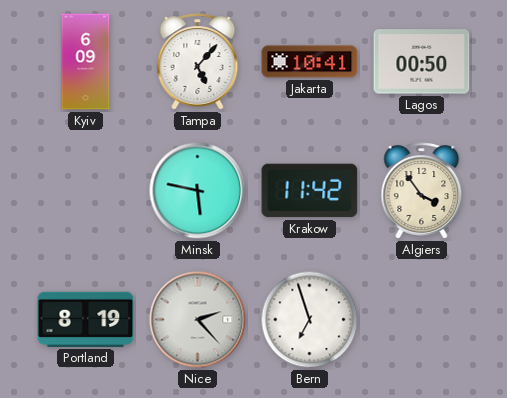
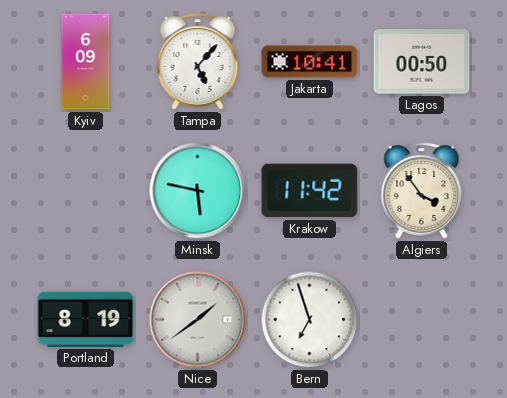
Nice: 2:23 -> 1:39
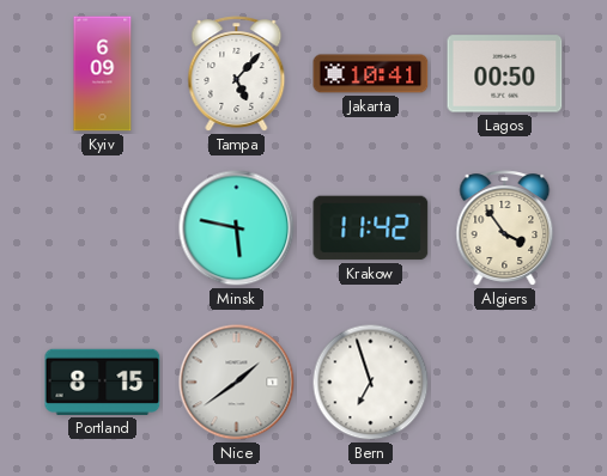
Portland: 8:19 -> 8:15
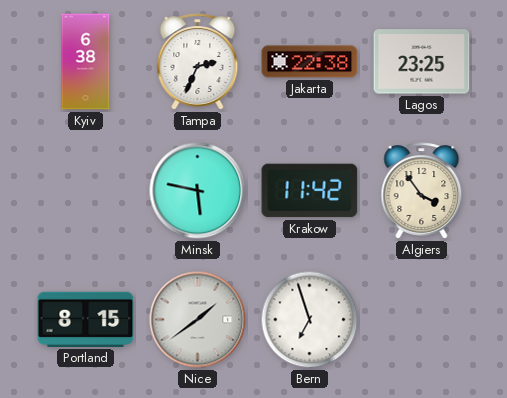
Kyiv: 6:09 -> 6:38
Tampa: 5:07 -> 2:34
Jakarta: 10:41 -> 22:38
Lagos: 00:50 -> 23:25
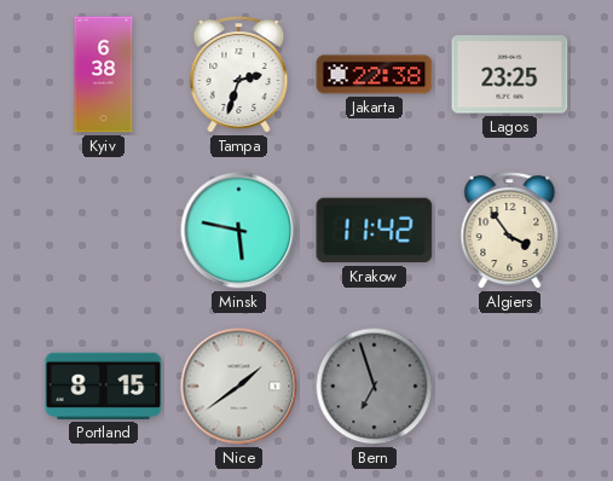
Tampa: 2:34 -> 2:33
Bern dial: white -> grey
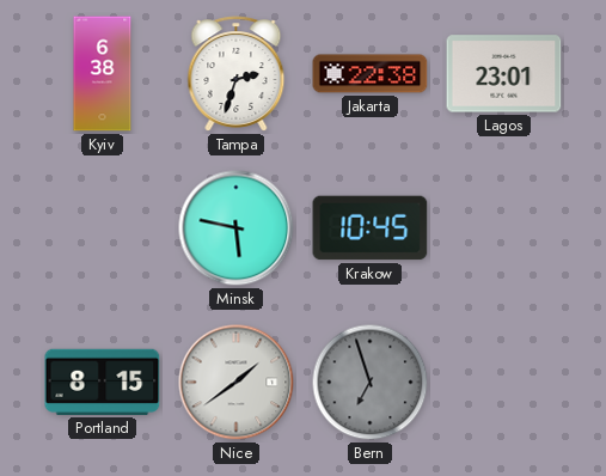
Lagos: 23:25 -> 23:01
Krakow: 11:42 -> 10:45
Algiers: 3:54 -> none
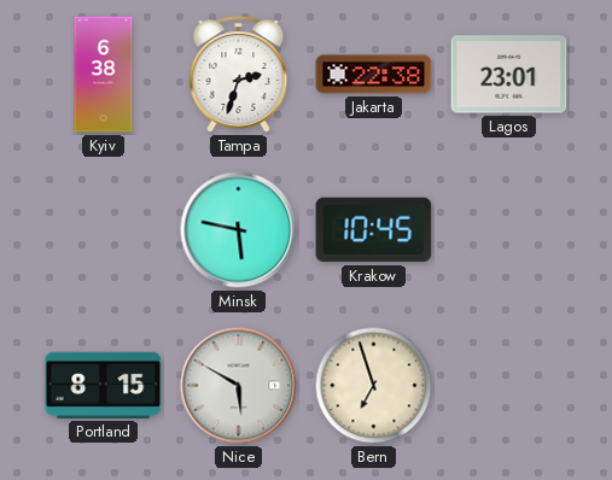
Nice: 1:39 -> 5:50
Bern dial: grey -> cream
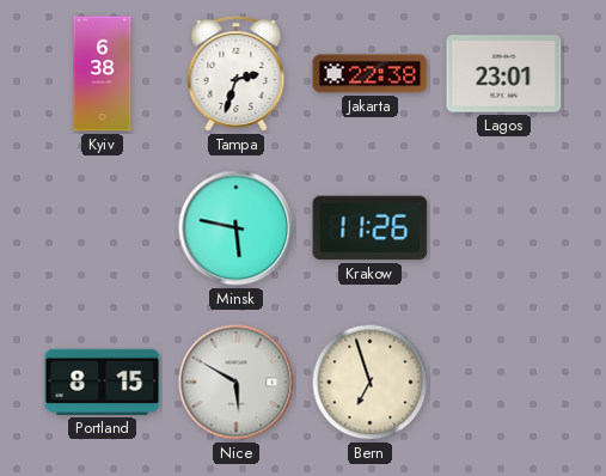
Krakow: 10:45 -> 11:26
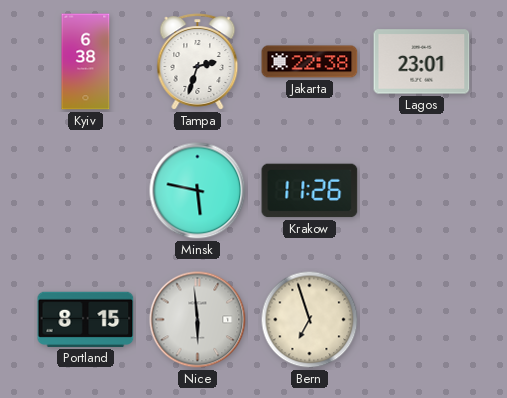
Nice: 5:50 -> 5:59
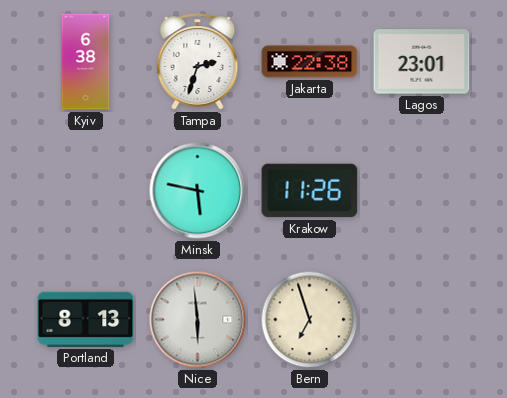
Portland: 8:15 -> 8:13
